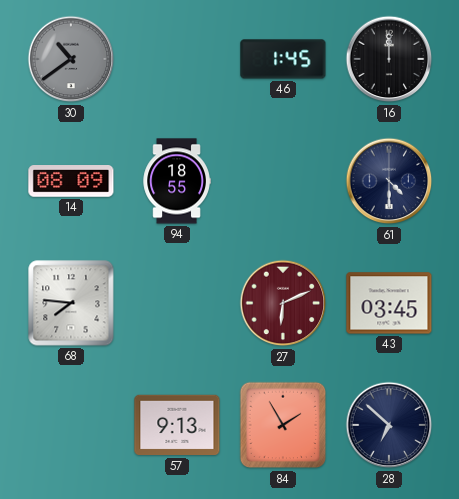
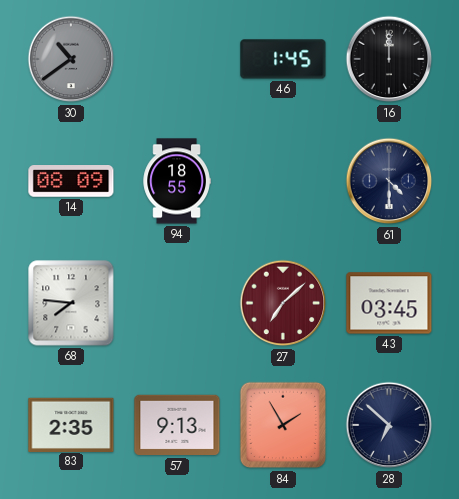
27: 6:11 -> 7:08
83: none -> 2:35
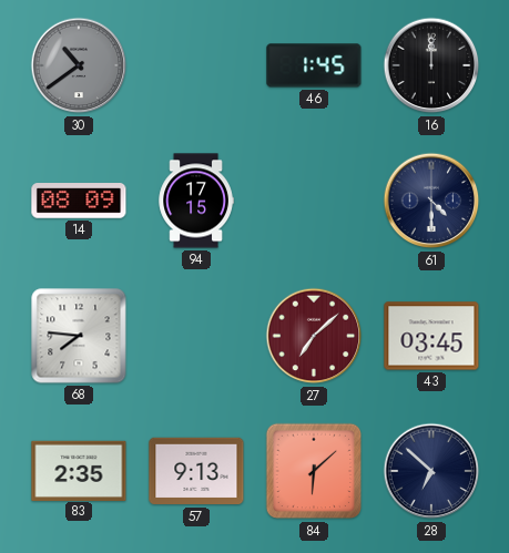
94: 18:55 -> 17:15
84: 1:55 -> 6:08
